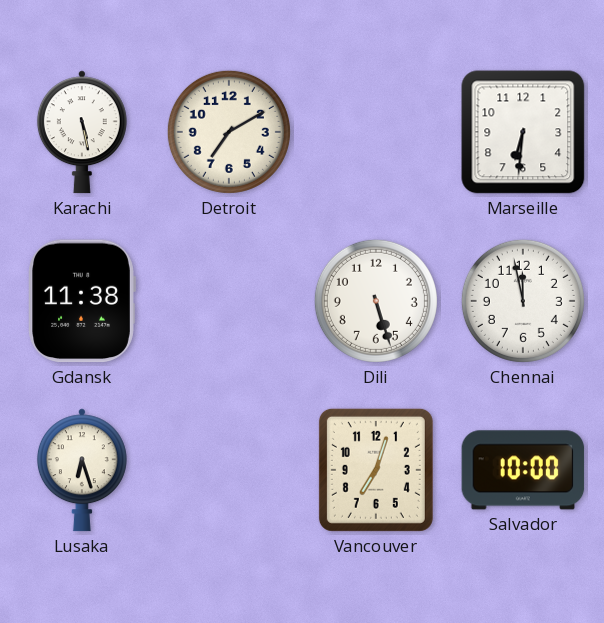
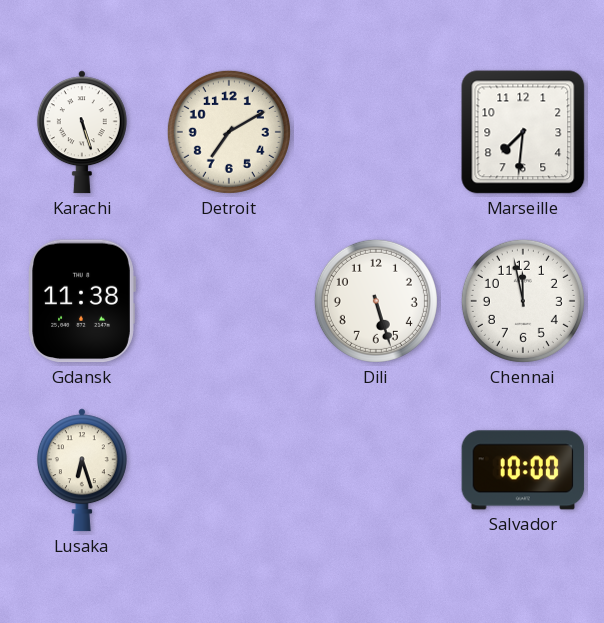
Karachi: 5:28 -> 5:27
Marseille: 6:31 -> 7:31
Vancouver: 7:03 -> none
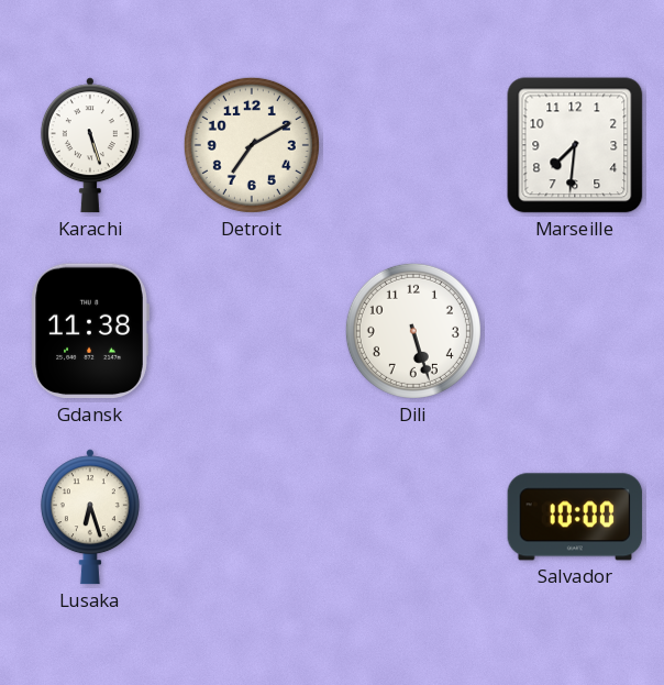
Chennai: 11:58 -> none
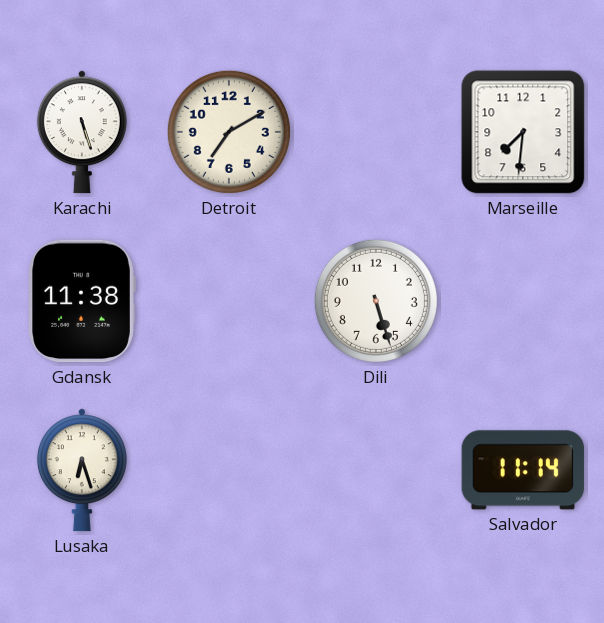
Salvador: 10:00 -> 11:14
